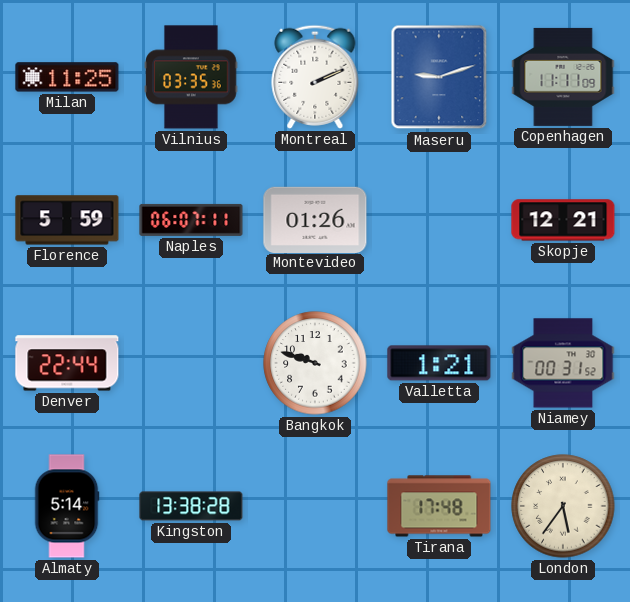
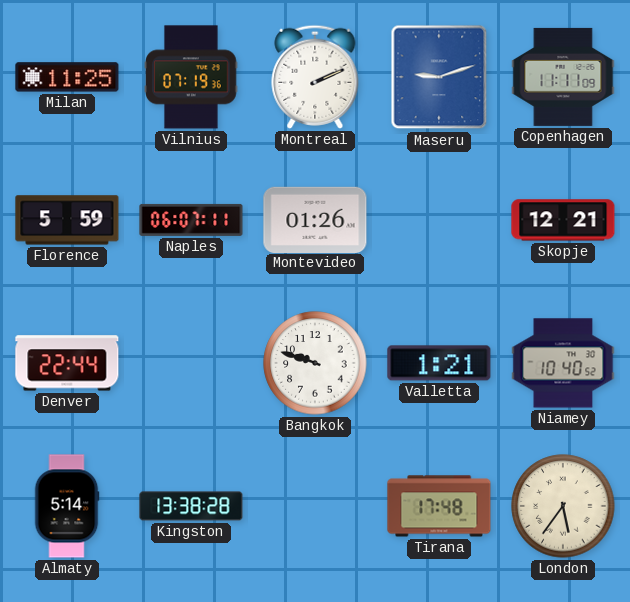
Vilnius: 03:35 -> 07:19
Niamey: 00:31 -> 10:40
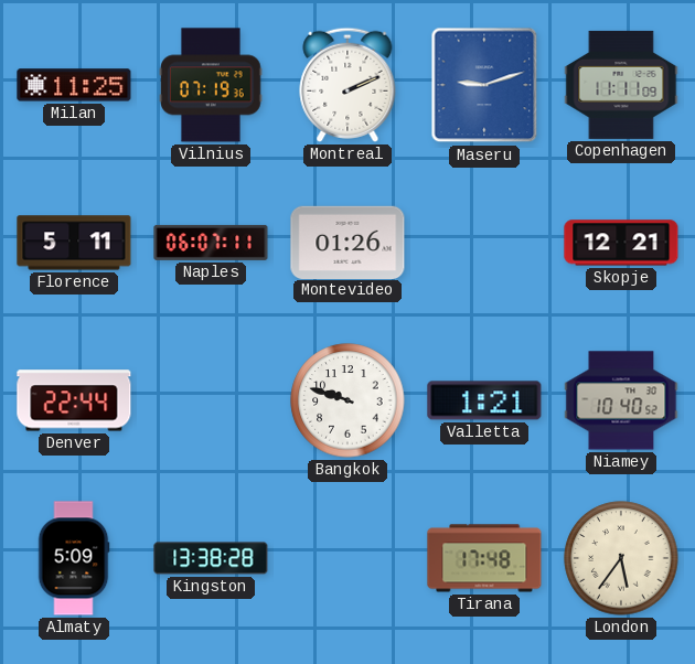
Florence: 5:59 -> 5:11
Almaty: 5:14 -> 5:09
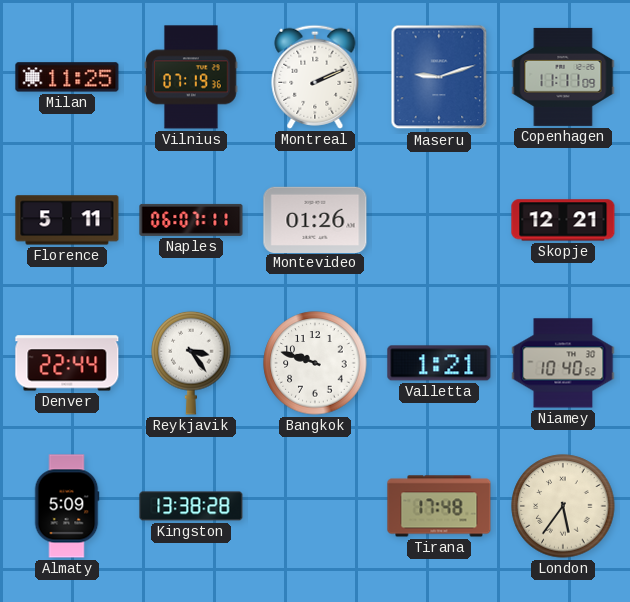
Reykjavik: none -> 3:24
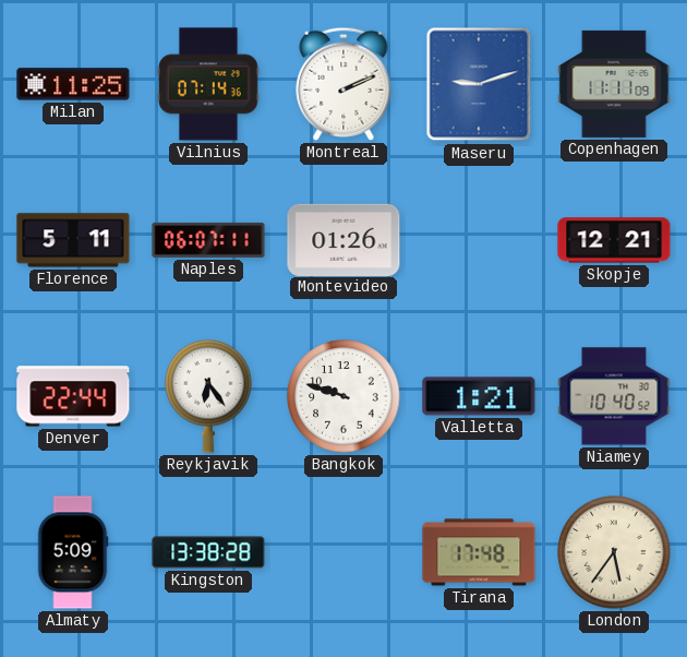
Vilnius: 07:19 -> 07:14
Reykjavik: 3:24 -> 6:24
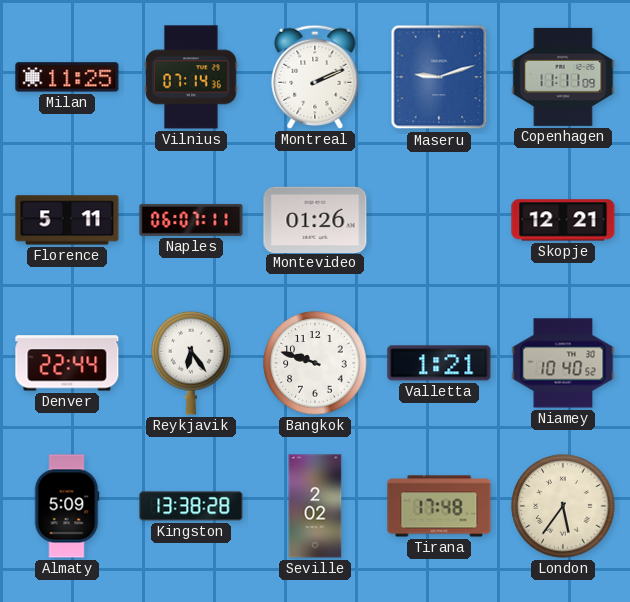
Seville: none -> 2:02
